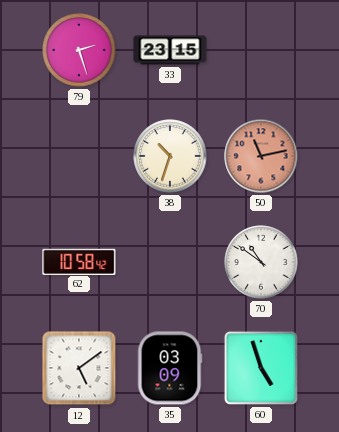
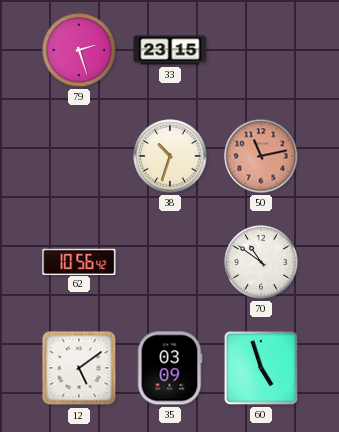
62: 10:58 -> 10:56
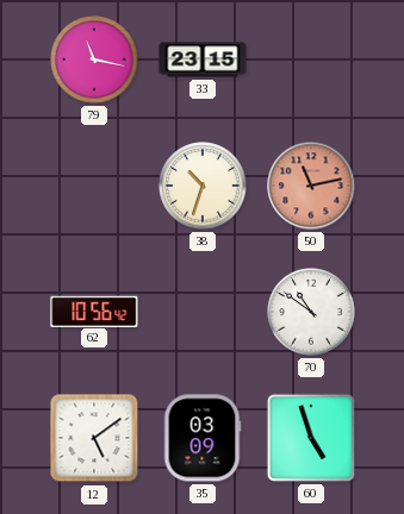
79: 2:27 -> 11:17
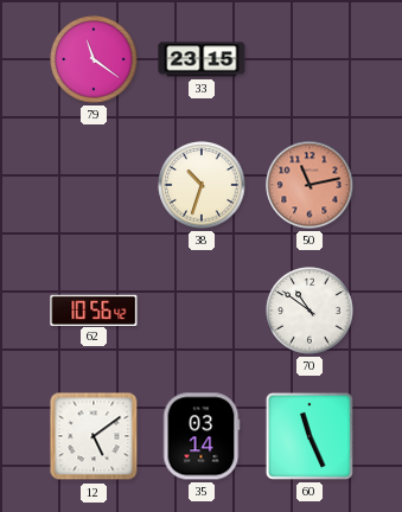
79: 11:17 -> 11:21
35: 03:09 -> 03:14
60: 4:57 -> 11:26
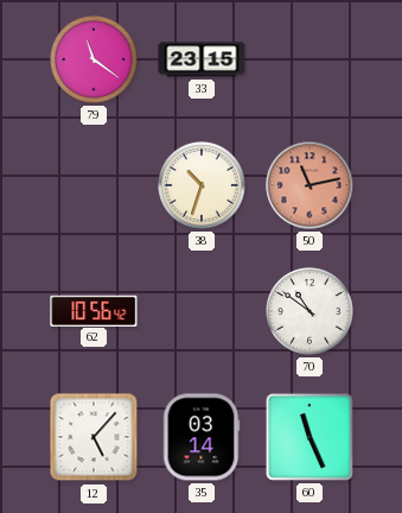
12: 5:09 -> 5:07
